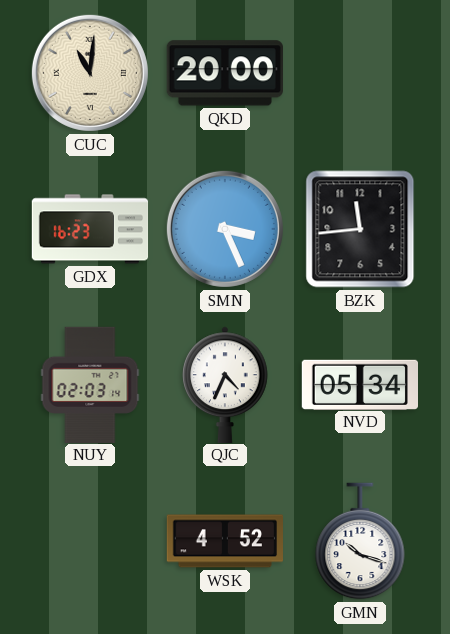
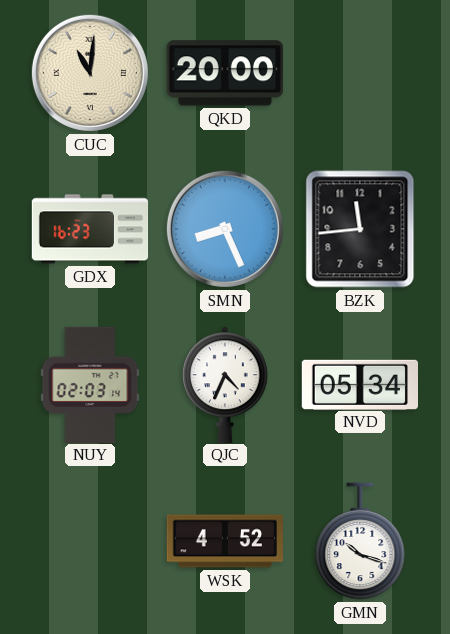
SMN: 3:26 -> 8:26
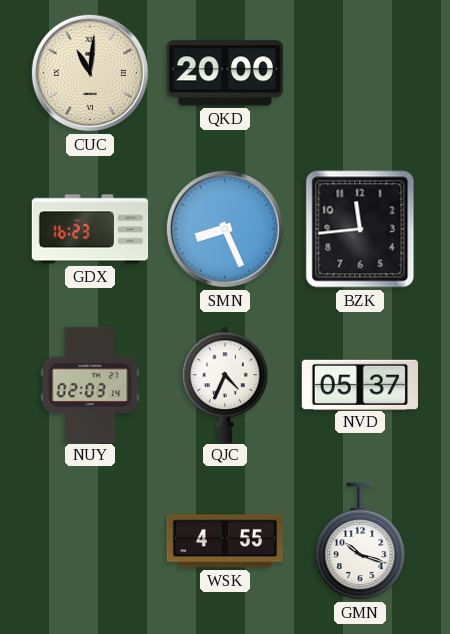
NVD: 05:34 -> 05:37
WSK: 4:52 -> 4:55
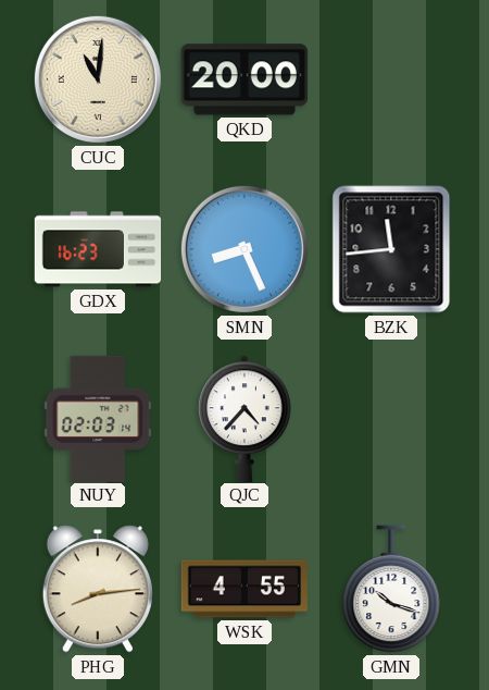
QJC: 4:34 -> 4:37
NVD: 05:37 -> none
PHG: none -> 8:14
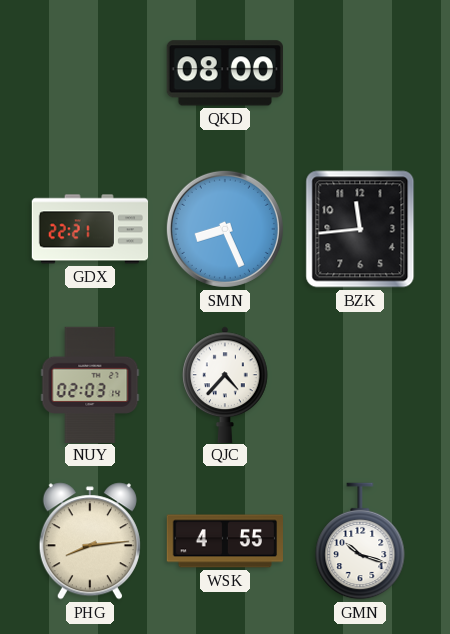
CUC: 11:01 -> none
QKD: 20:00 -> 08:00
GDX: 16:23 -> 22:21
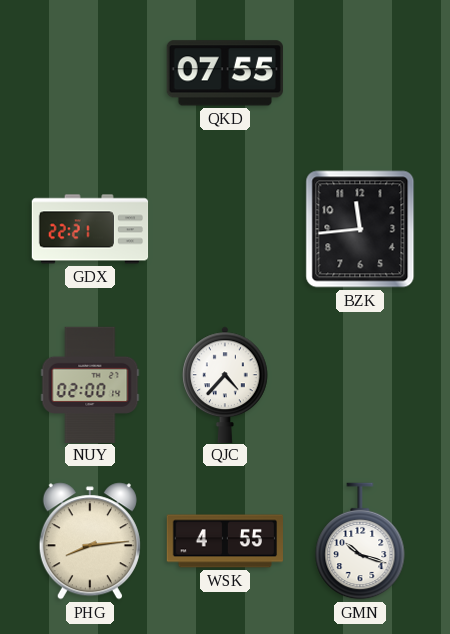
QKD: 08:00 -> 07:55
SMN: 8:26 -> none
NUY: 02:03 -> 02:00
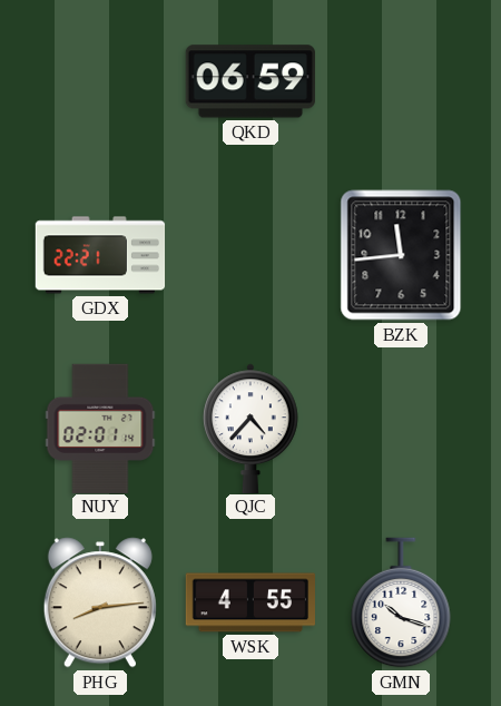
QKD: 07:55 -> 06:59
NUY: 02:00 -> 02:01
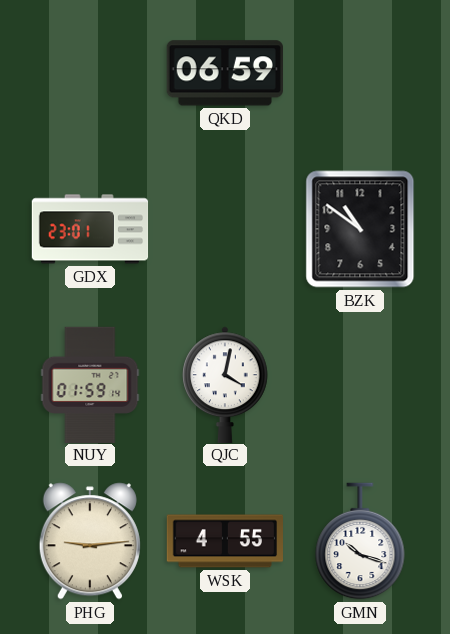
GDX: 22:21 -> 23:01
BZK: 11:44 -> 10:51
NUY: 02:01 -> 01:59
QJC: 4:37 -> 4:02
PHG: 8:14 -> 9:14
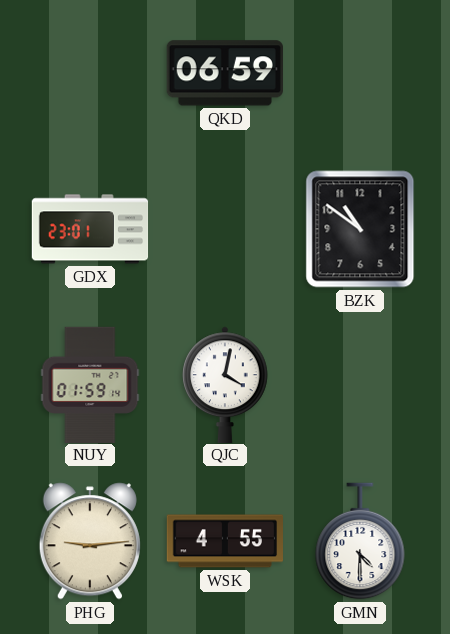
GMN: 10:18 -> 4:30
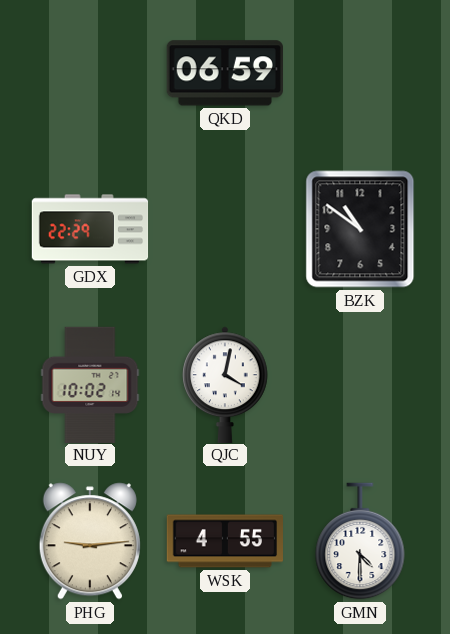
GDX: 23:01 -> 22:29
NUY: 01:59 -> 10:02
